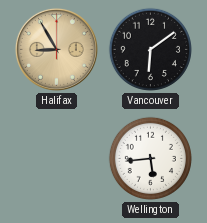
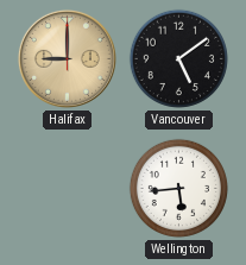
Halifax: 8:55 -> 9:00
Vancouver: 6:09 -> 5:09
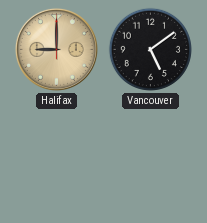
Wellington: 5:44 -> none
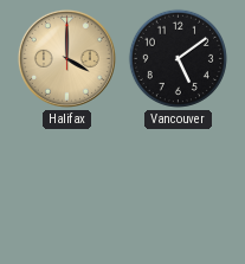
Halifax: 9:00 -> 4:00
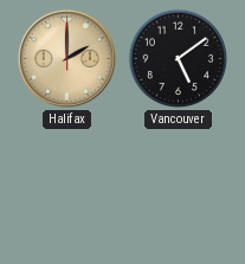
Halifax: 4:00 -> 2:00
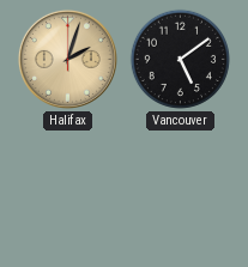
Halifax: 2:00 -> 2:03
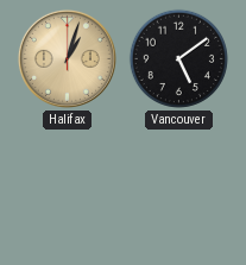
Halifax: 2:03 -> 1:03
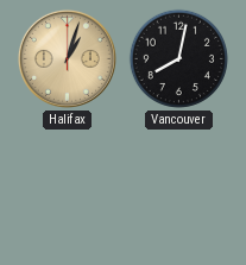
Vancouver: 5:09 -> 8:02
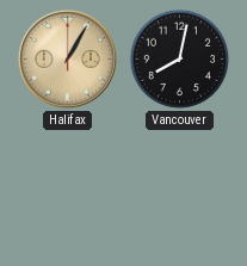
Halifax: 1:03 -> 1:05
